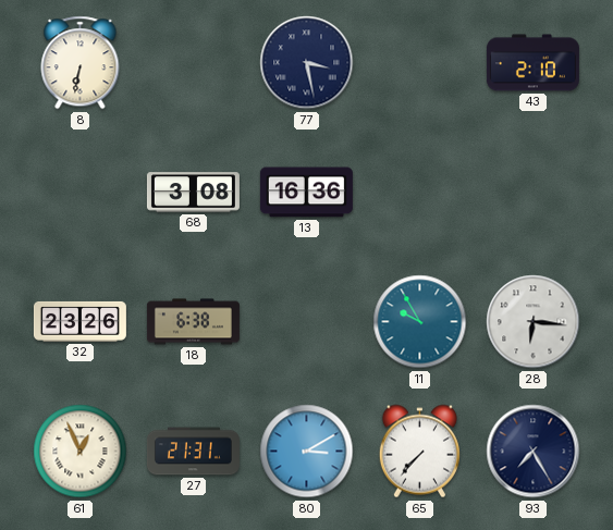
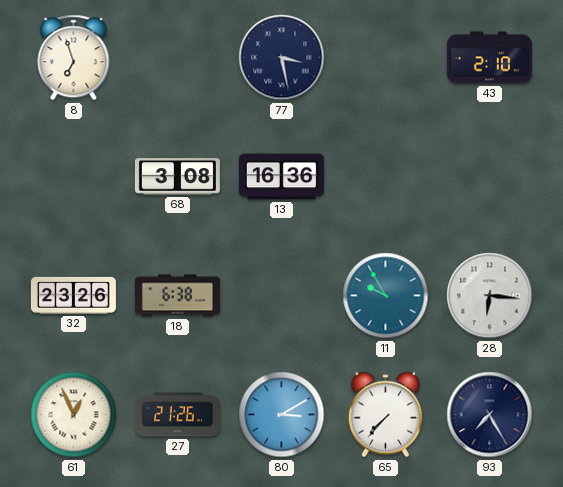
8: 6:32 -> 6:57
27: 21:31 -> 21:26
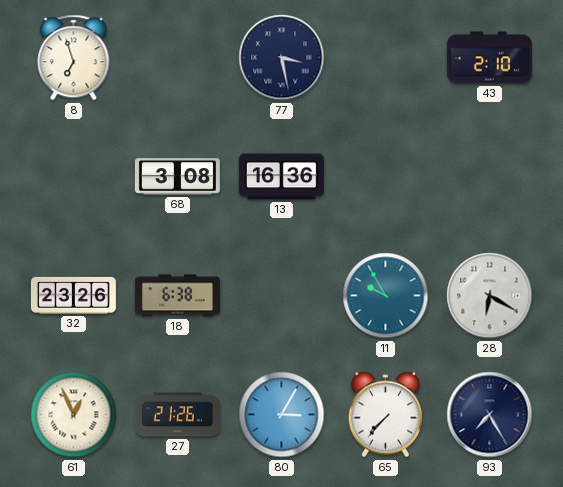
28: 6:16 -> 6:20
80: 3:10 -> 3:05
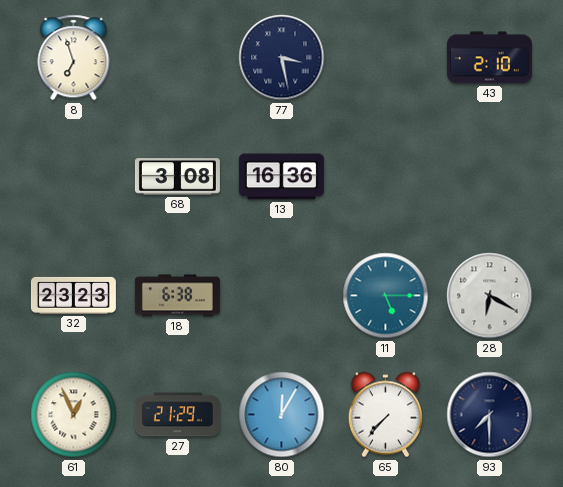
32: 23:26 -> 23:23
11: 9:55 -> 5:15
27: 21:26 -> 21:29
80: 3:05 -> 12:05
93: 7:25 -> 7:30
